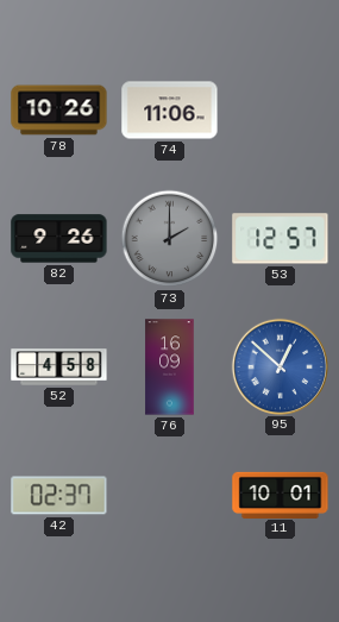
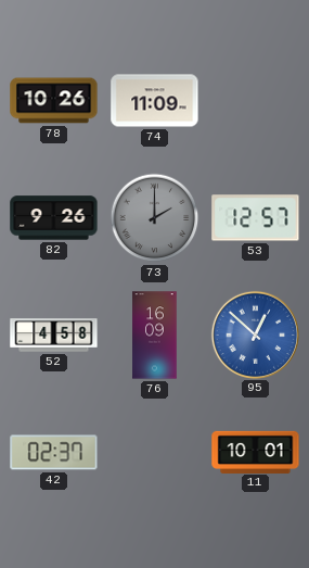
74: 11:06 -> 11:09
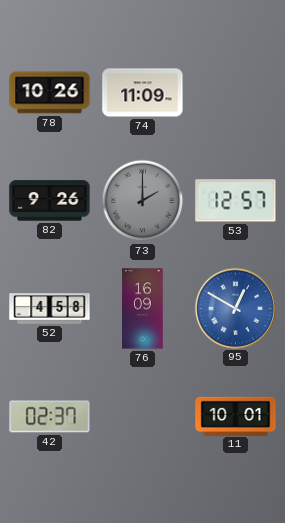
95: 12:52 -> 12:50
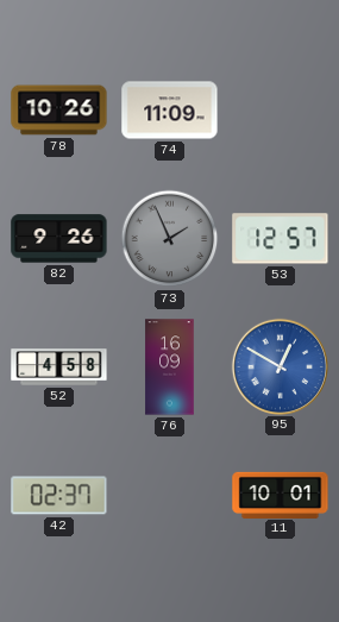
73: 2:00 -> 1:56
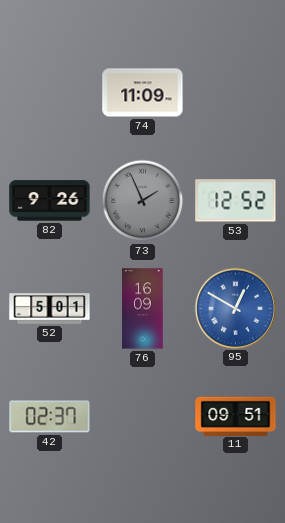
78: 10:26 -> none
53: 12:57 -> 12:52
52: 4:58 -> 5:01
11: 10:01 -> 09:51
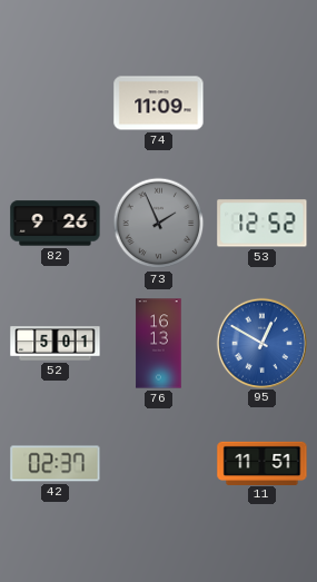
76: 16:09 -> 16:13
11: 09:51 -> 11:51
